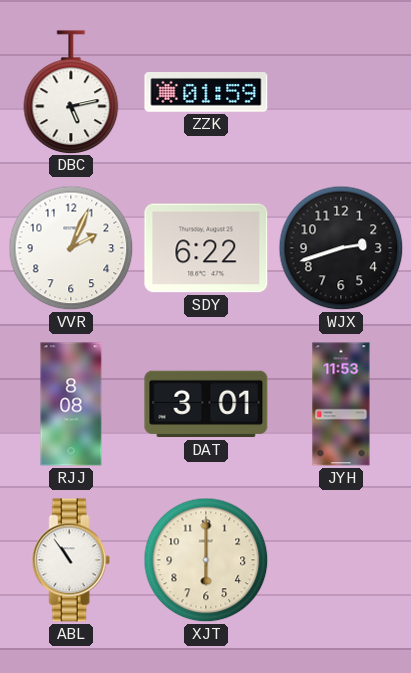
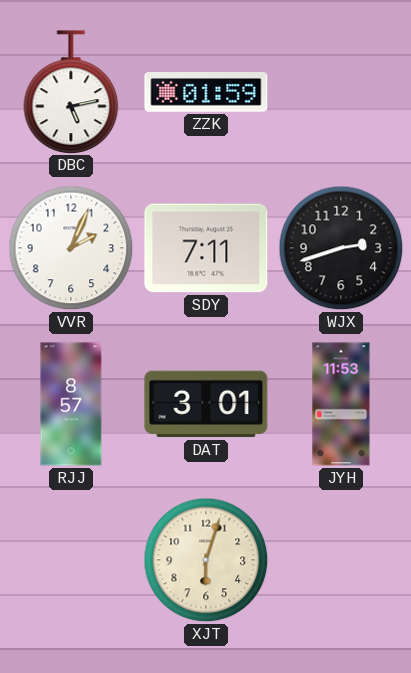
SDY: 6:22 -> 7:11
RJJ: 8:08 -> 8:57
ABL: 10:54 -> none
XJT: 6:00 -> 6:03
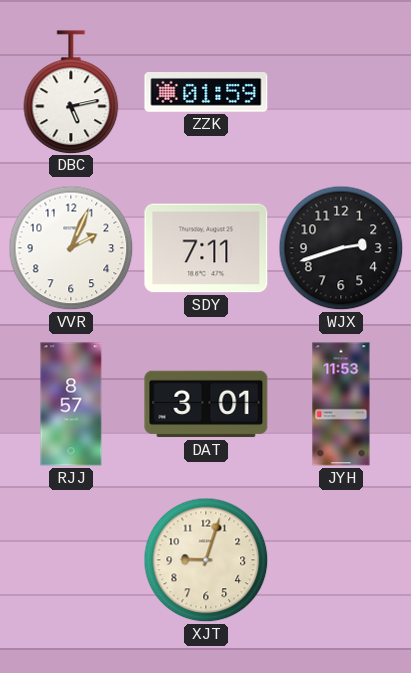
XJT: 6:03 -> 9:03
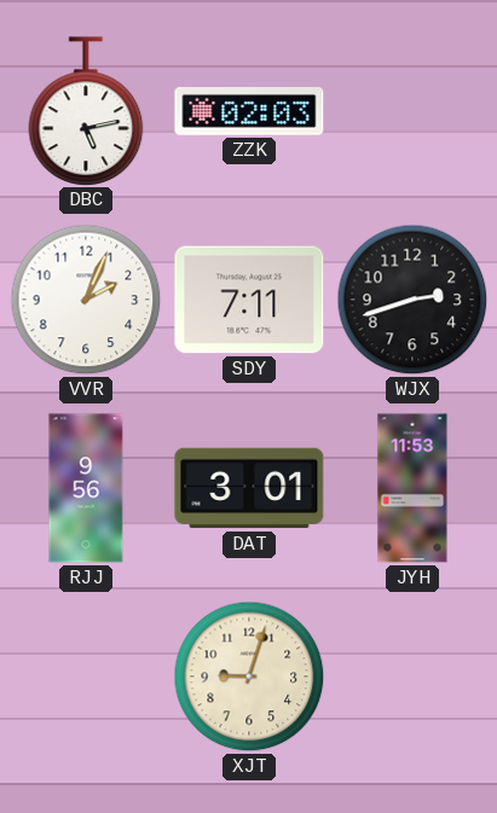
ZZK: 01:59 -> 02:03
RJJ: 8:57 -> 9:56
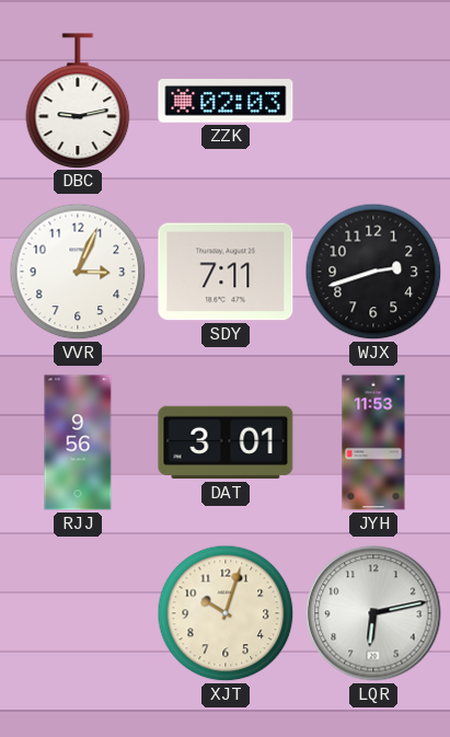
DBC: 5:13 -> 9:13
VVR: 2:04 -> 3:04
XJT: 9:03 -> 10:03
LQR: none -> 6:13
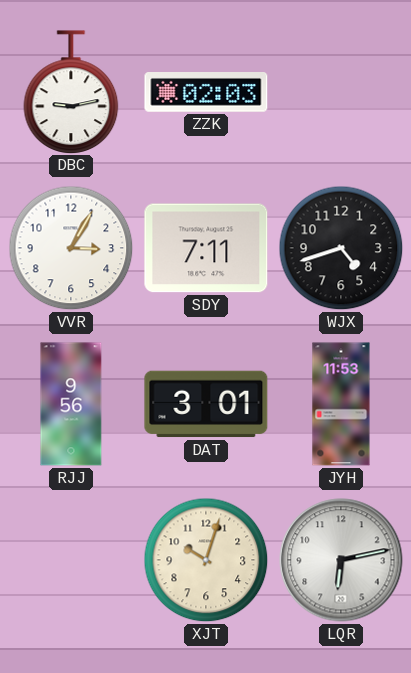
VVR: 3:04 -> 3:05
WJX: 2:42 -> 4:42
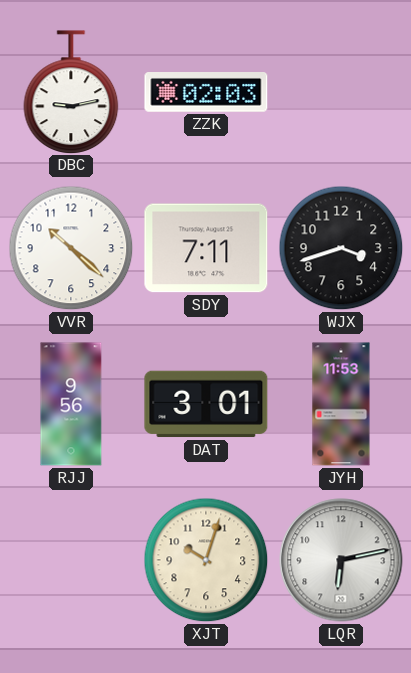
VVR: 3:05 -> 10:22
WJX: 4:42 -> 3:42
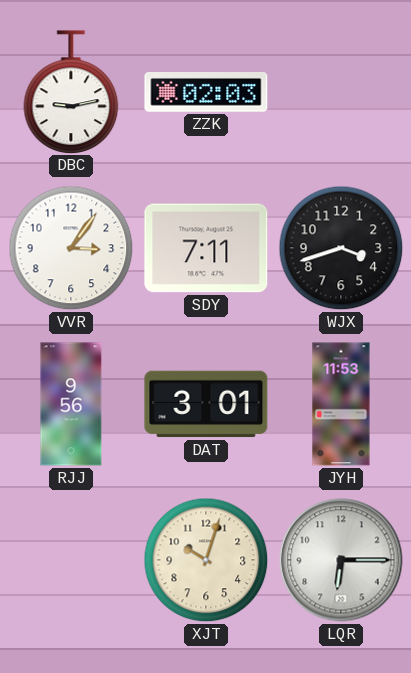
VVR: 10:22 -> 3:06
LQR: 6:13 -> 6:15
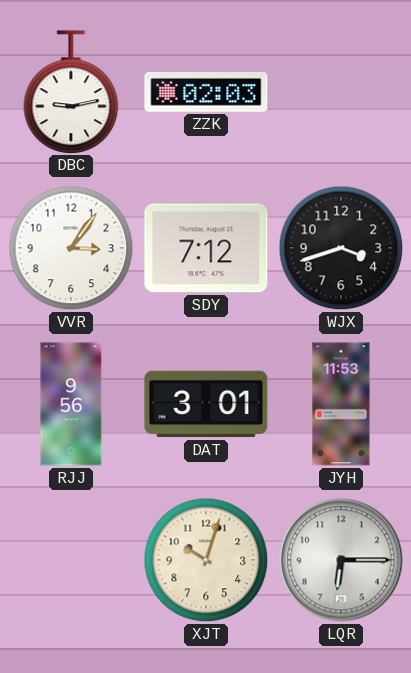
SDY: 7:11 -> 7:12
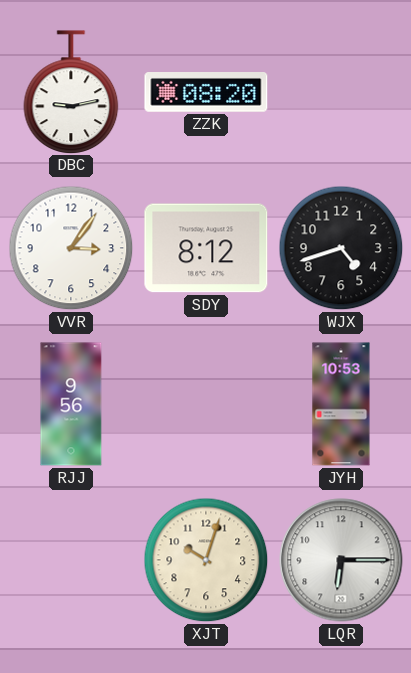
ZZK: 02:03 -> 08:20
SDY: 7:12 -> 8:12
WJX: 3:42 -> 4:42
DAT: 3:01 -> none
JYH: 11:53 -> 10:53
